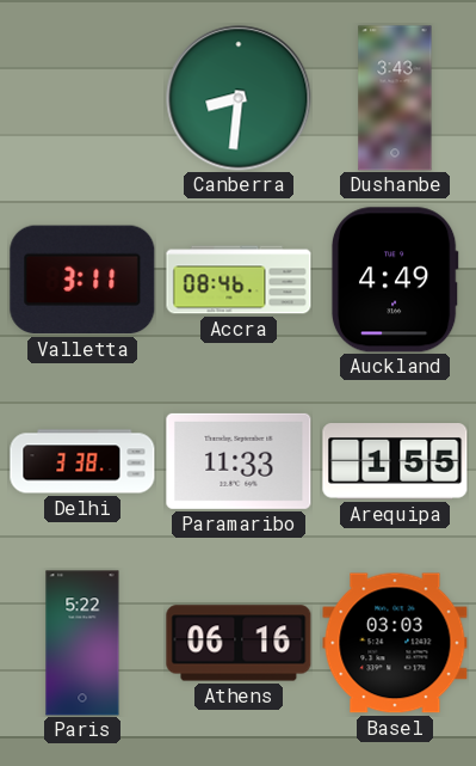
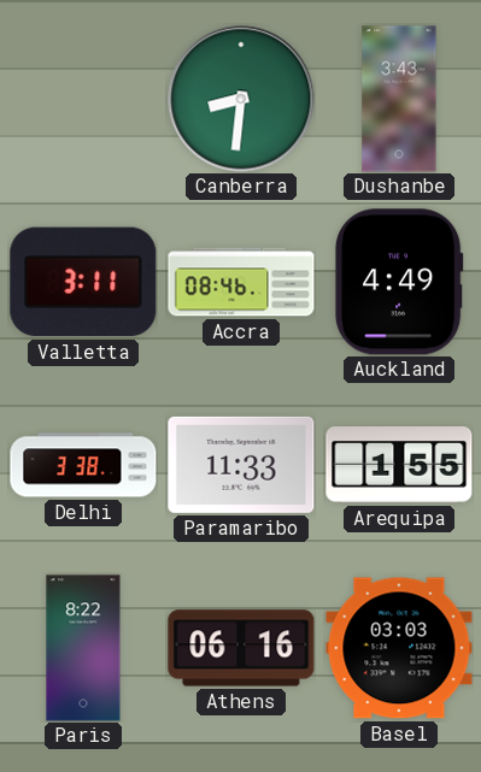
Paris: 5:22 -> 8:22
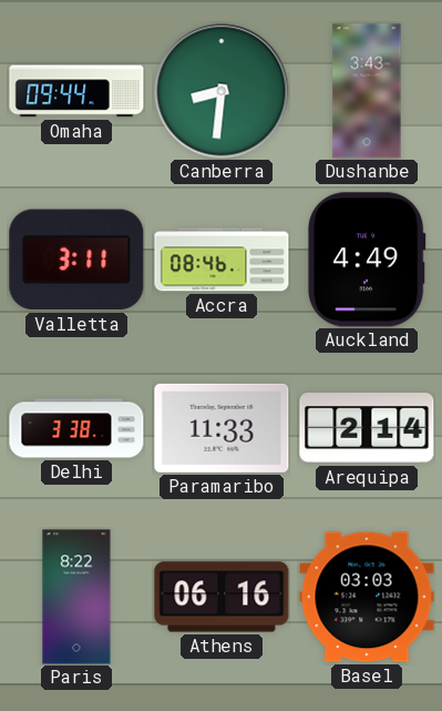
Omaha: none -> 09:44
Arequipa: 1:55 -> 2:14
